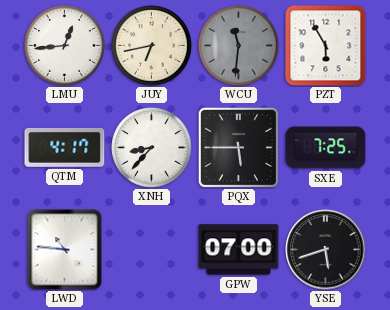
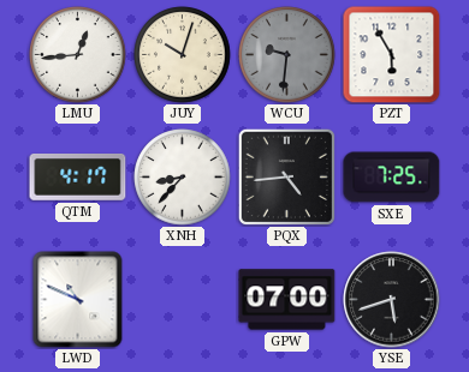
JUY: 6:43 -> 10:03
WCU: 11:31 -> 9:31
PQX: 5:45 -> 4:44
LWD: 10:46 -> 10:49
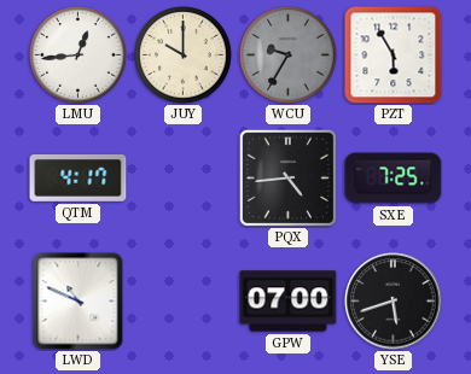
JUY: 10:03 -> 10:00
WCU: 9:31 -> 9:35
XNH: 8:37 -> none
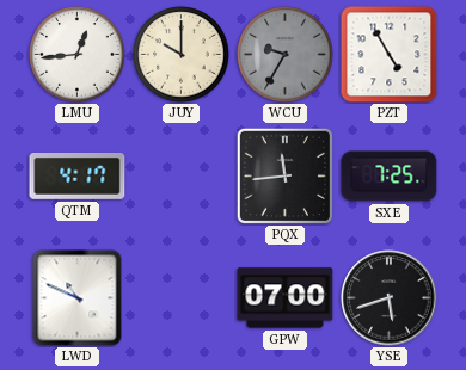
PZT: 5:55 -> 4:55
PQX: 4:44 -> 11:44
